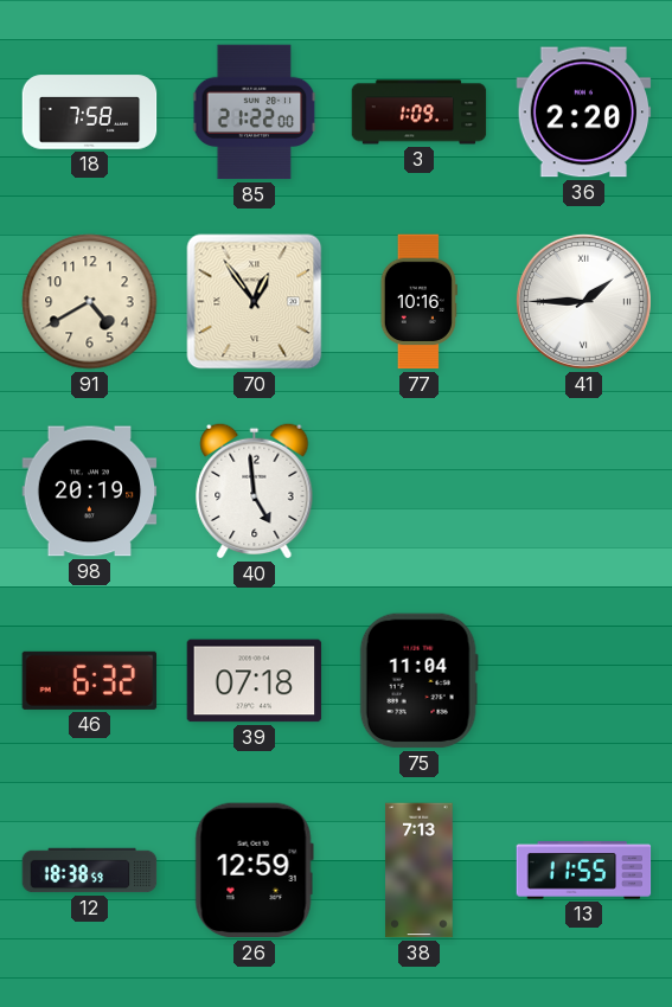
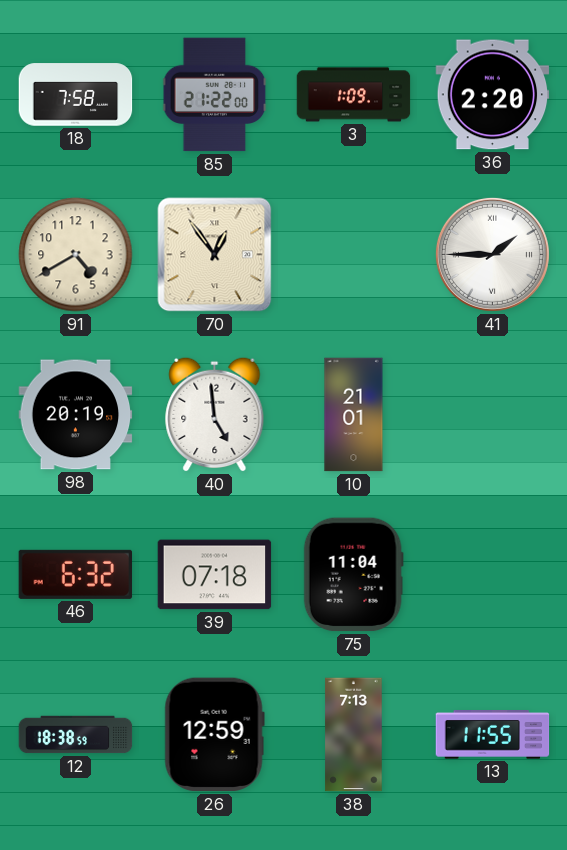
77: 10:16 -> none
10: none -> 21:01
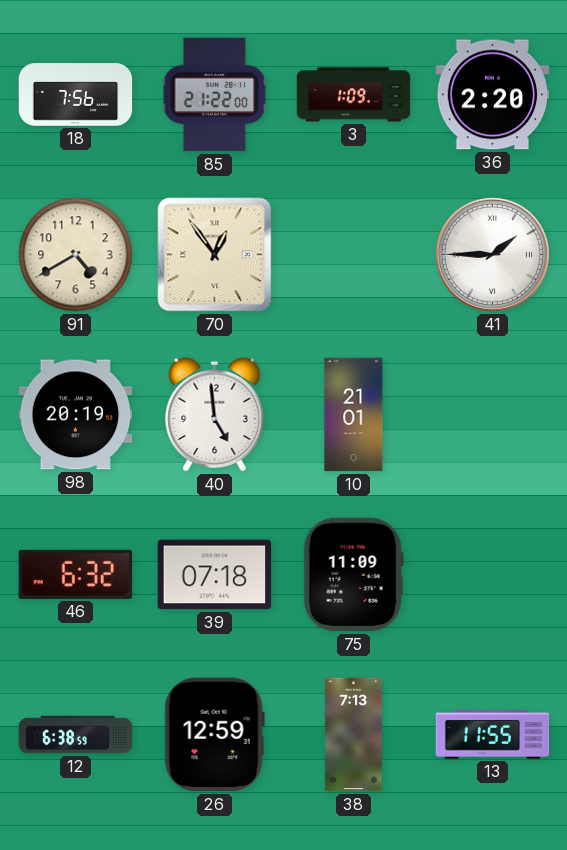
18: 7:58 -> 7:56
75: 11:04 -> 11:09
12: 18:38 -> 6:38
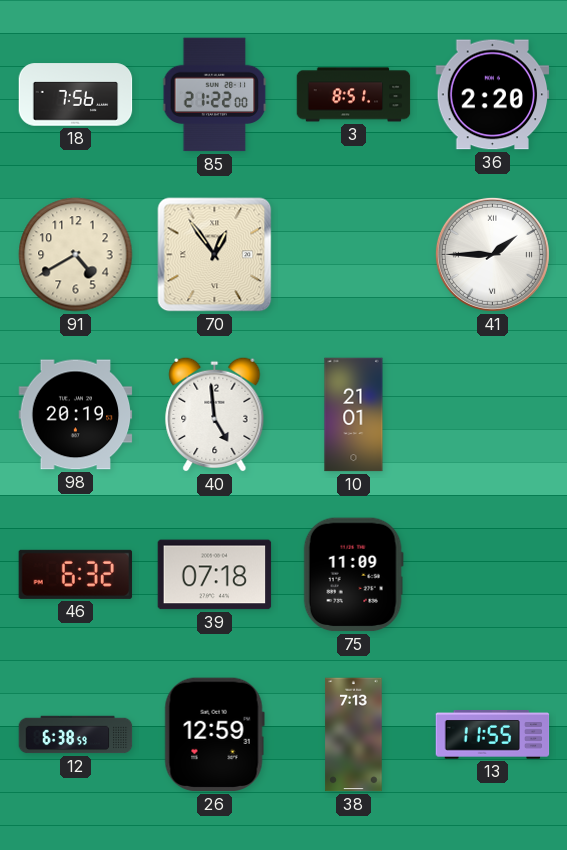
3: 1:09 -> 8:51
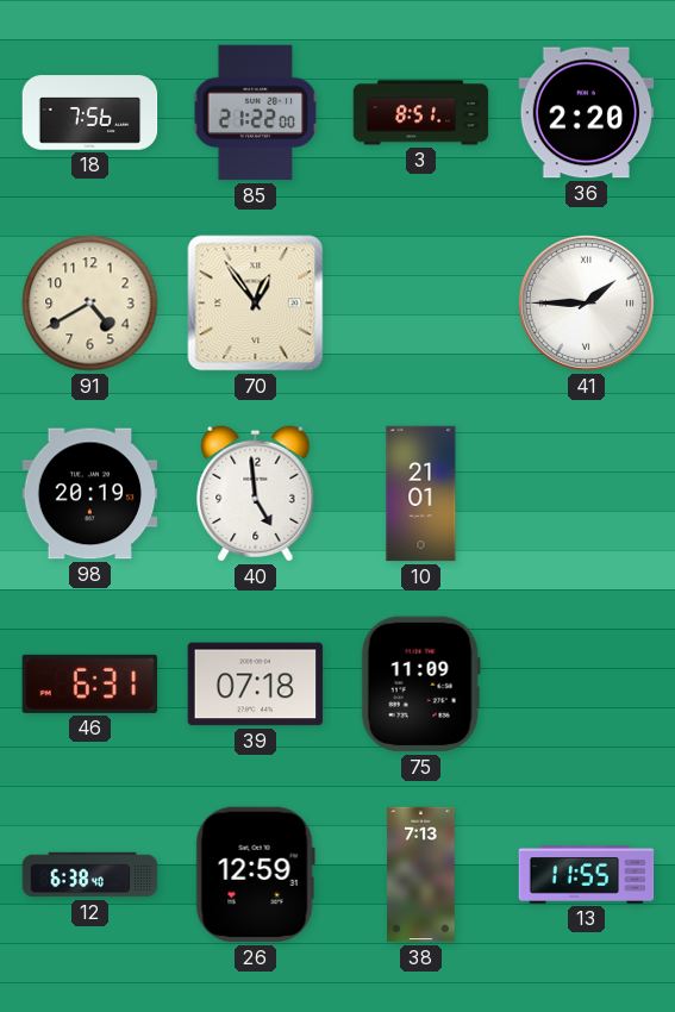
46: 6:32 -> 6:31
12: 6:38:59 -> 6:38:40
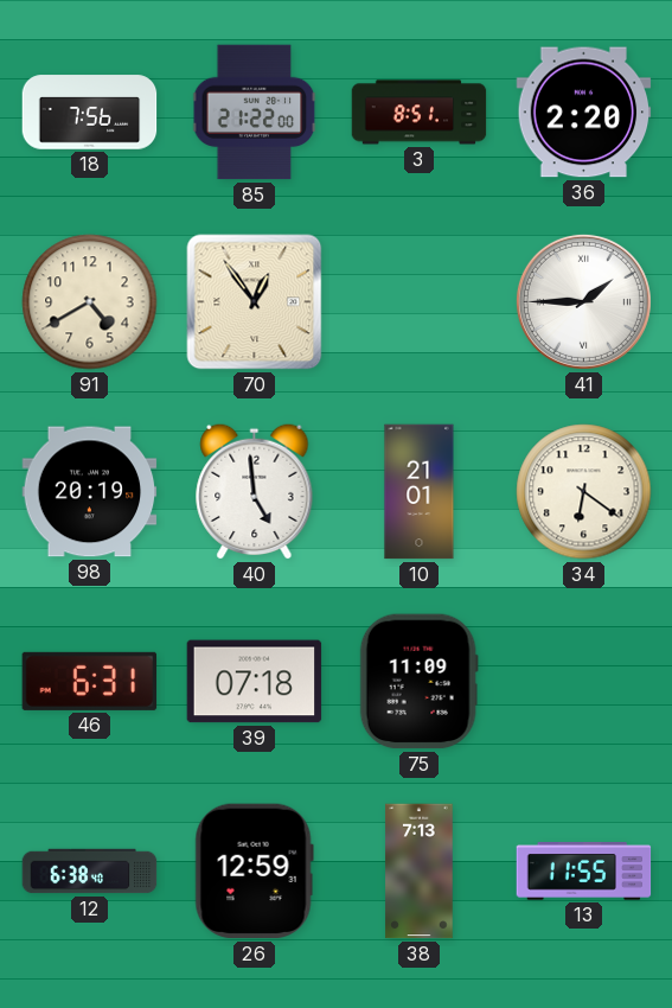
34: none -> 6:21
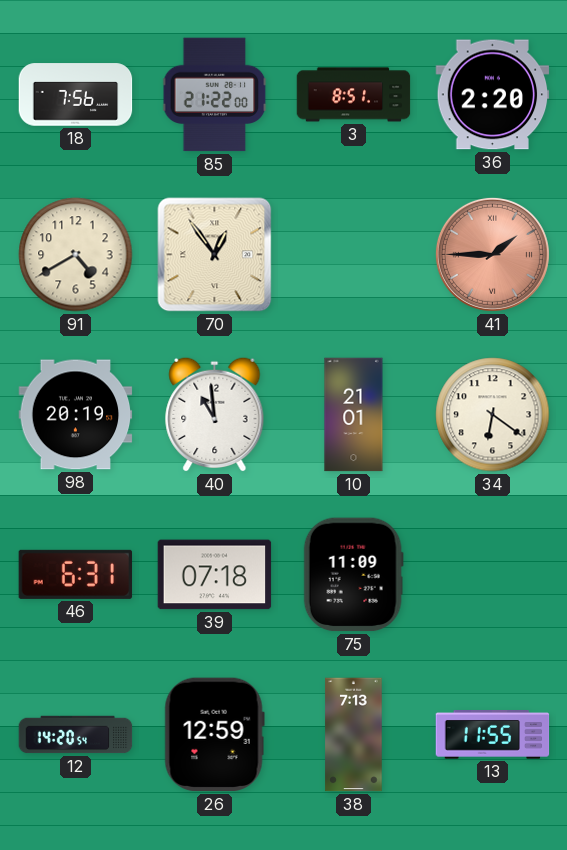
41 dial: white -> salmon
40: 4:59 -> 10:59
12: 6:38 -> 14:20
